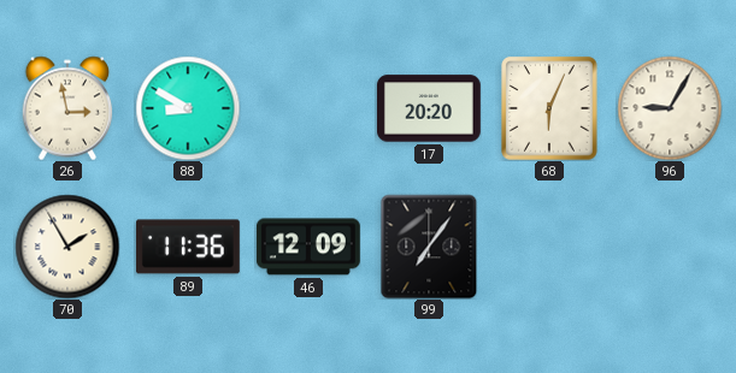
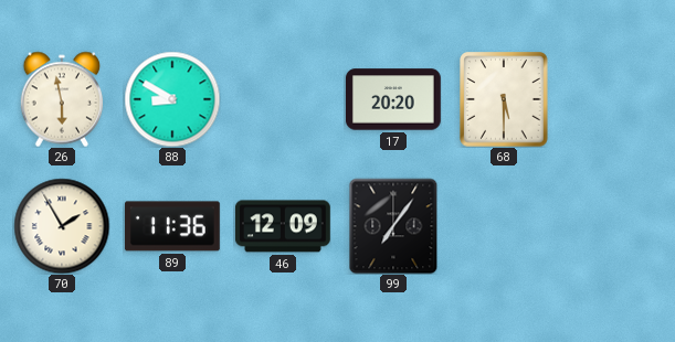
26: 2:58 -> 5:58
68: 6:04 -> 5:30
96: 9:05 -> none
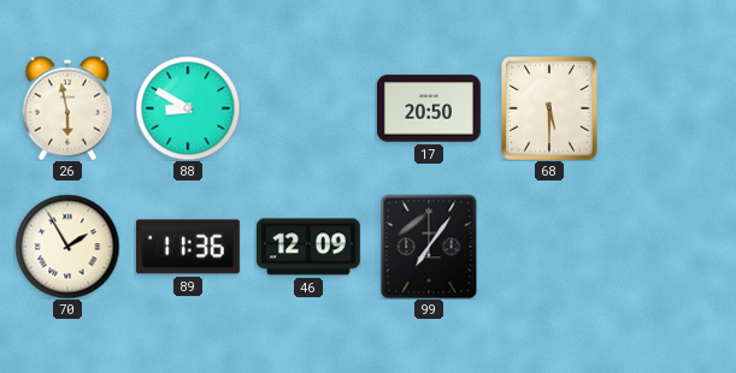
17: 20:20 -> 20:50
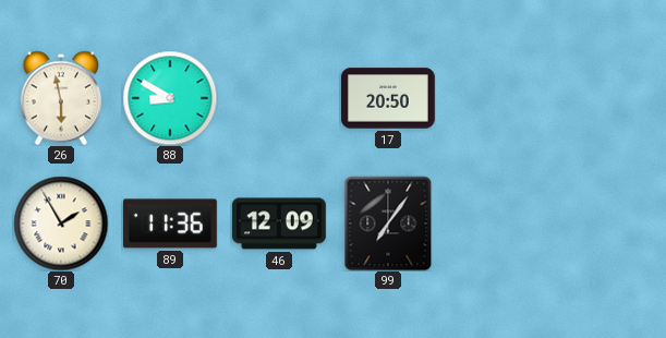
68: 5:30 -> none
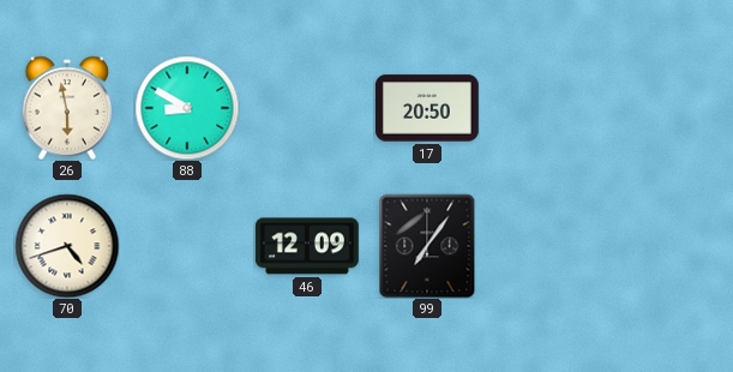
70: 1:55 -> 4:42
89: 11:36 -> none
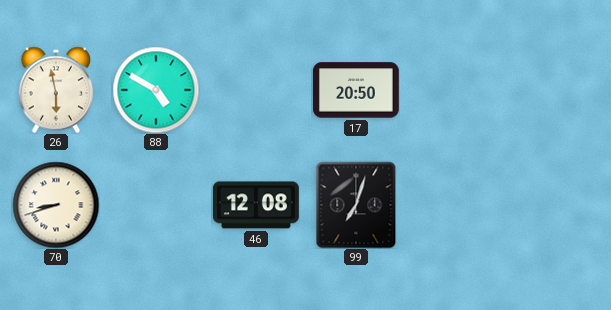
88: 8:50 -> 4:50
70: 4:42 -> 8:42
46: 12:09 -> 12:08
99: 7:06 -> 7:03
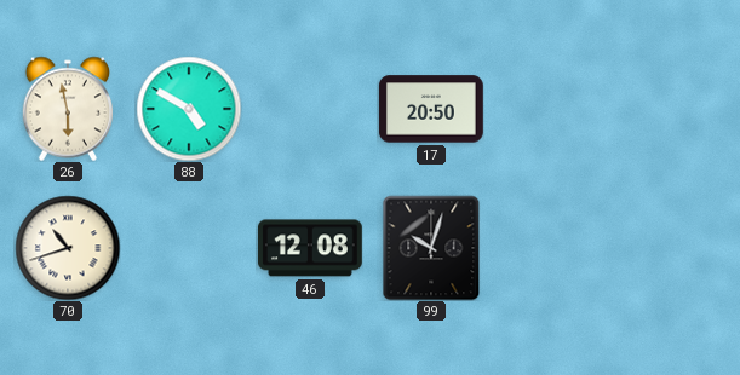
70: 8:42 -> 10:42
99: 7:03 -> 10:03
